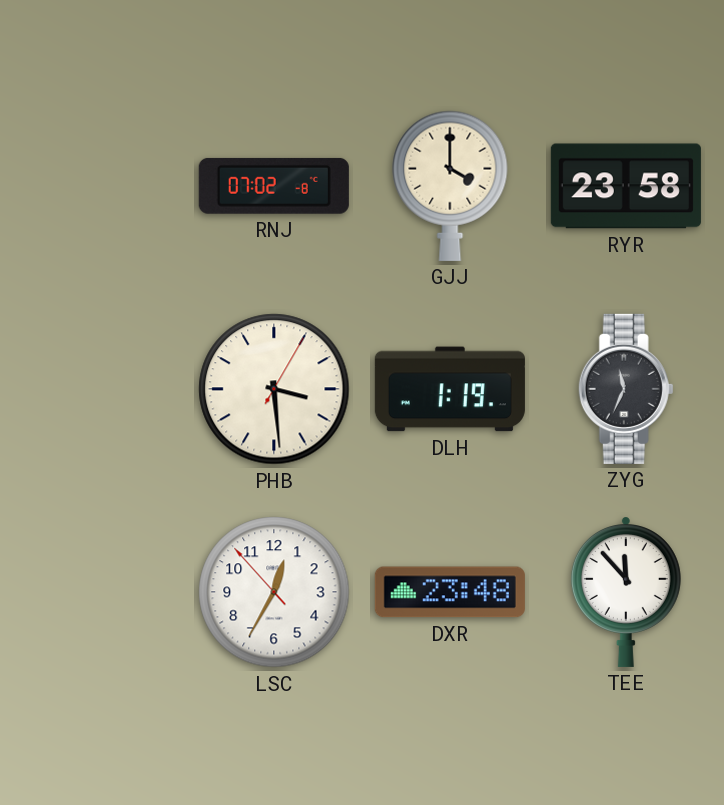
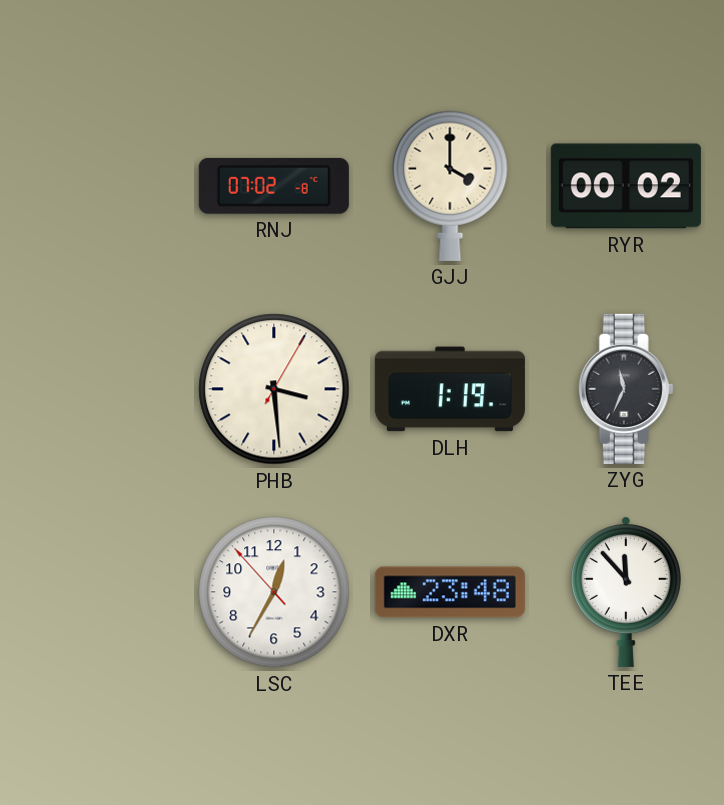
RYR: 23:58 -> 00:02
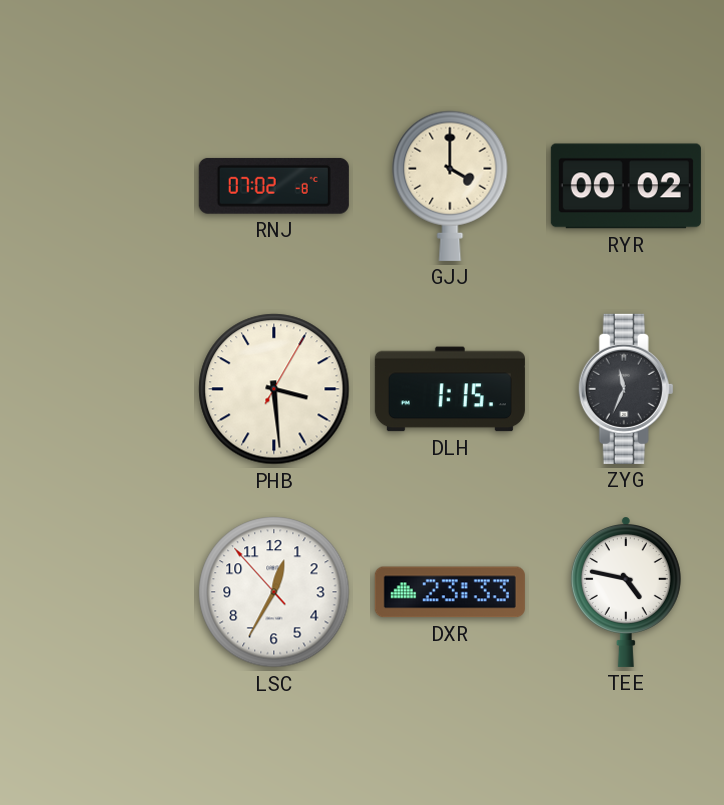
DLH: 1:19 -> 1:15
DXR: 23:48 -> 23:33
TEE: 11:53 -> 4:47
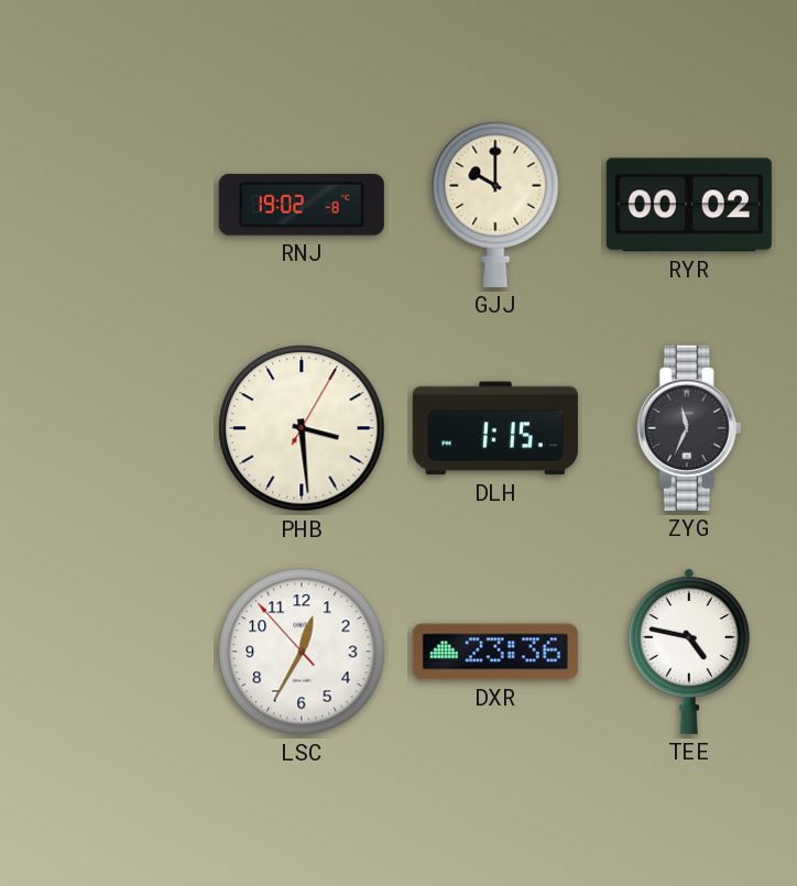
RNJ: 07:02 -> 19:02
GJJ: 4:00 -> 10:00
DXR: 23:33 -> 23:36
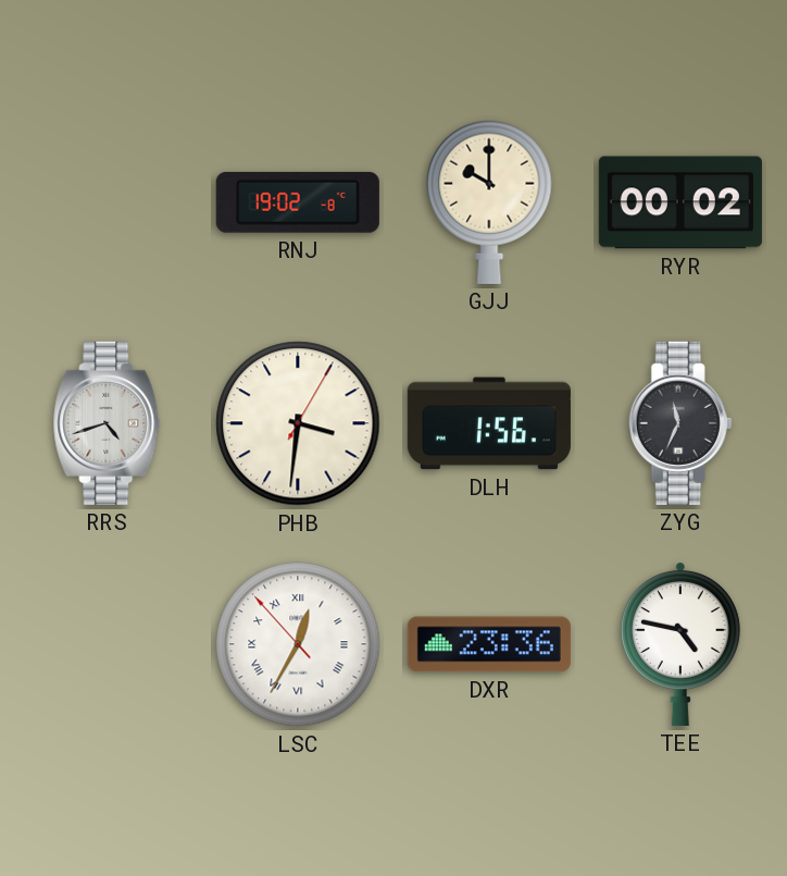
RRS: none -> 4:42
PHB: 3:29 -> 3:31
DLH: 1:15 -> 1:56
LSC numerals: Arabic -> Roman
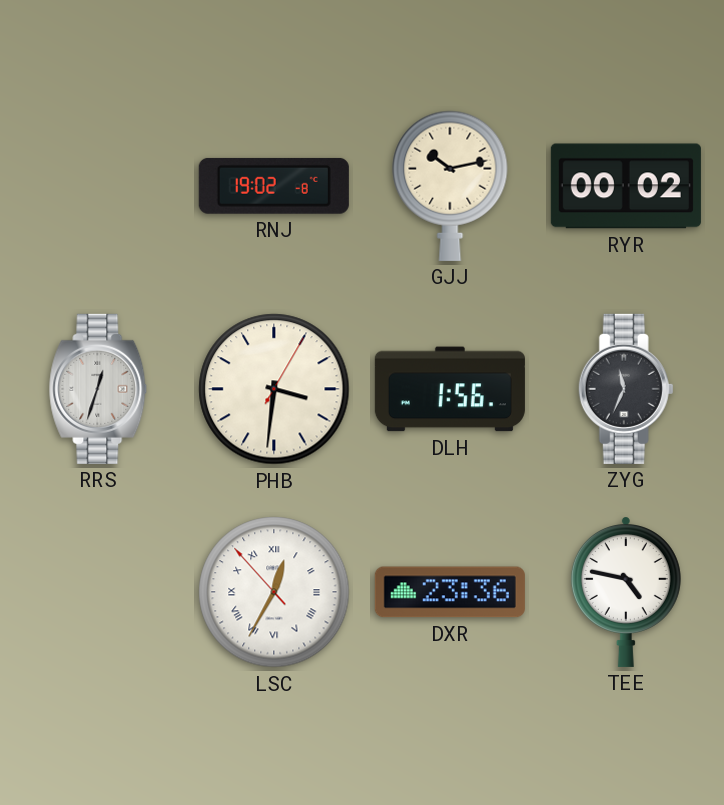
GJJ: 10:00 -> 10:13
RRS: 4:42 -> 12:33
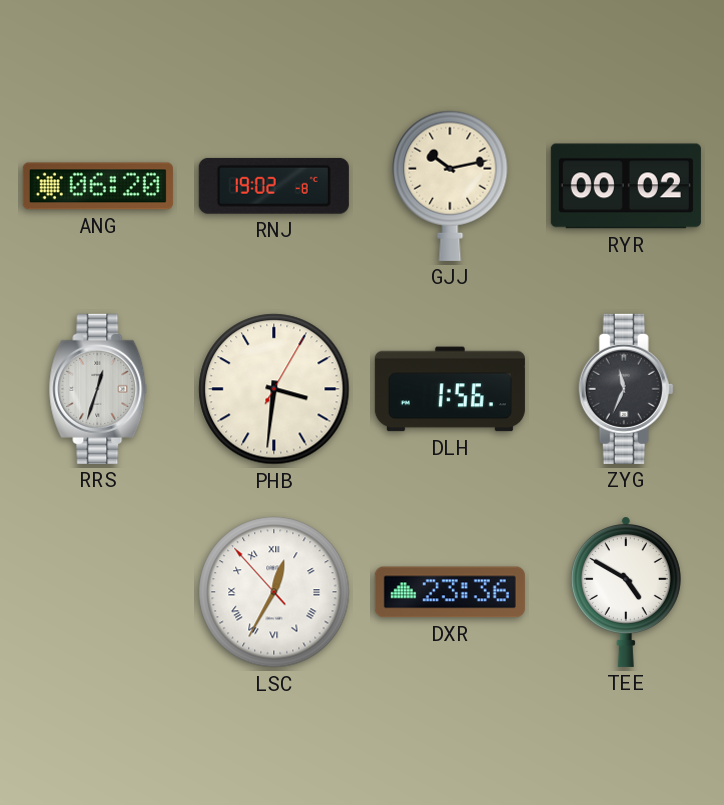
ANG: none -> 06:20
TEE: 4:47 -> 4:50
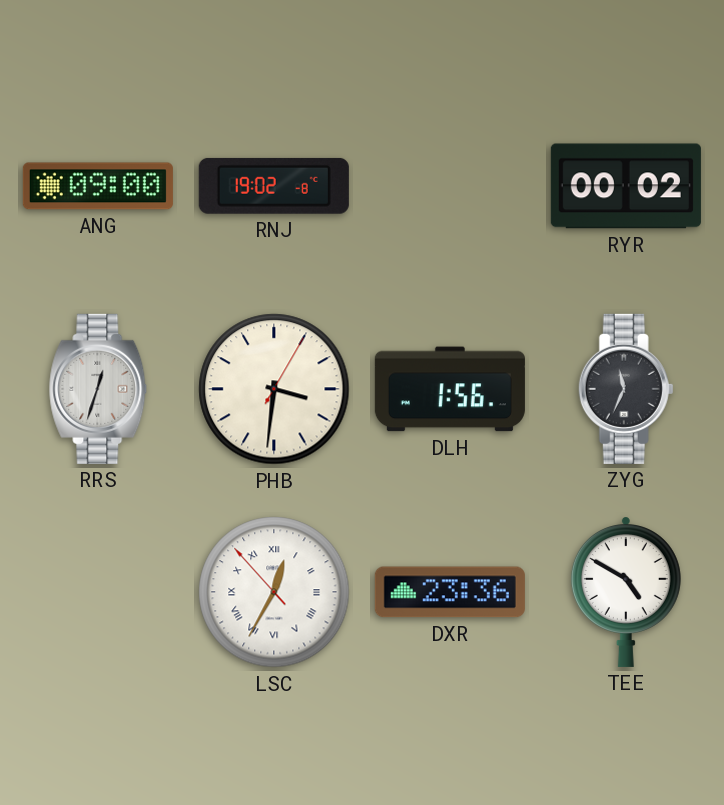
ANG: 06:20 -> 09:00
GJJ: 10:13 -> none
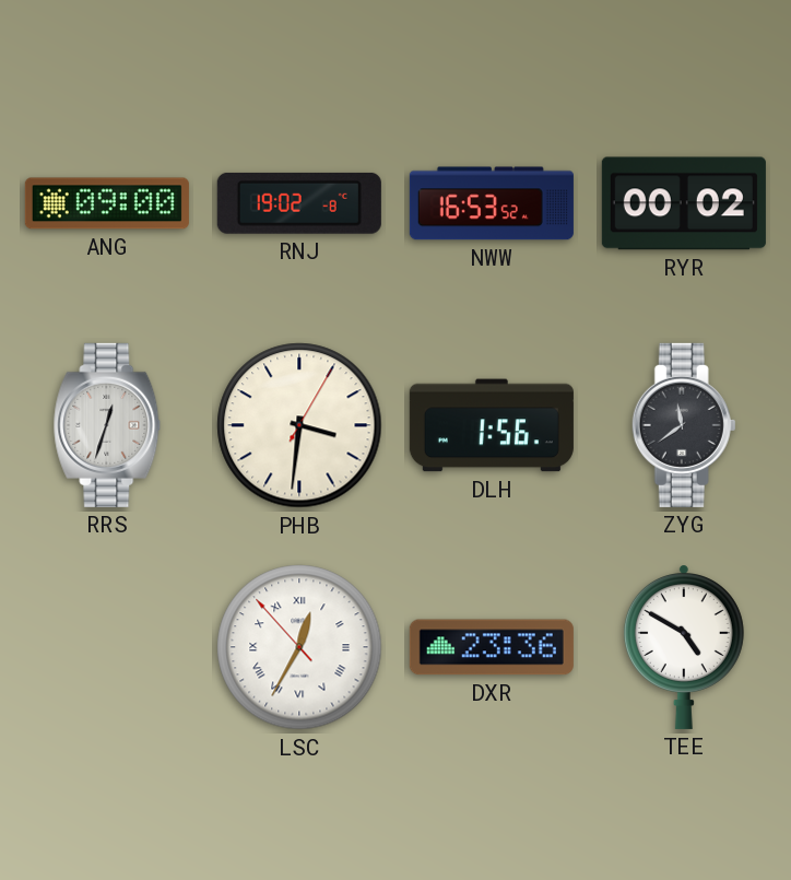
NWW: none -> 16:53
ZYG: 11:34 -> 11:39
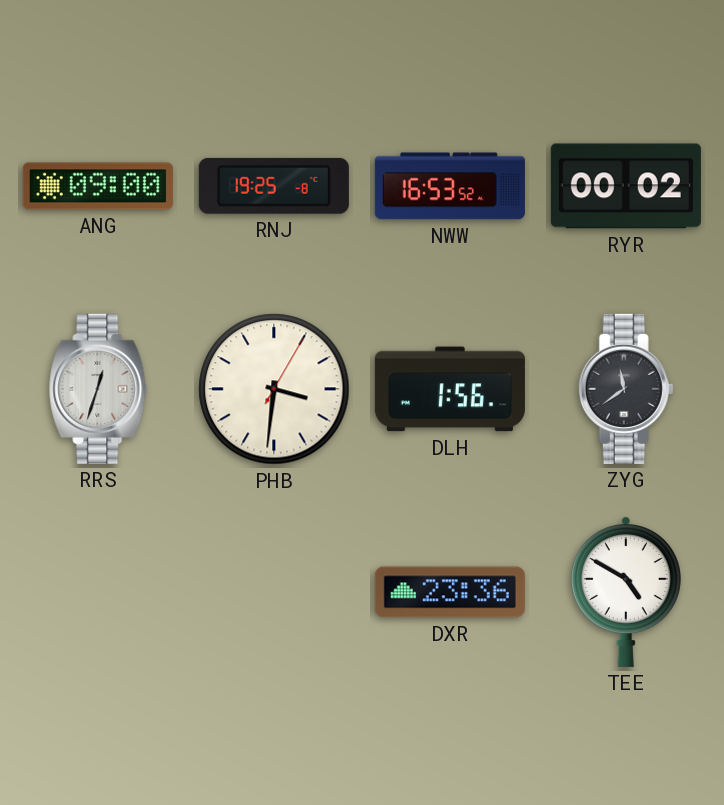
RNJ: 19:02 -> 19:25
LSC: 12:34 -> none
